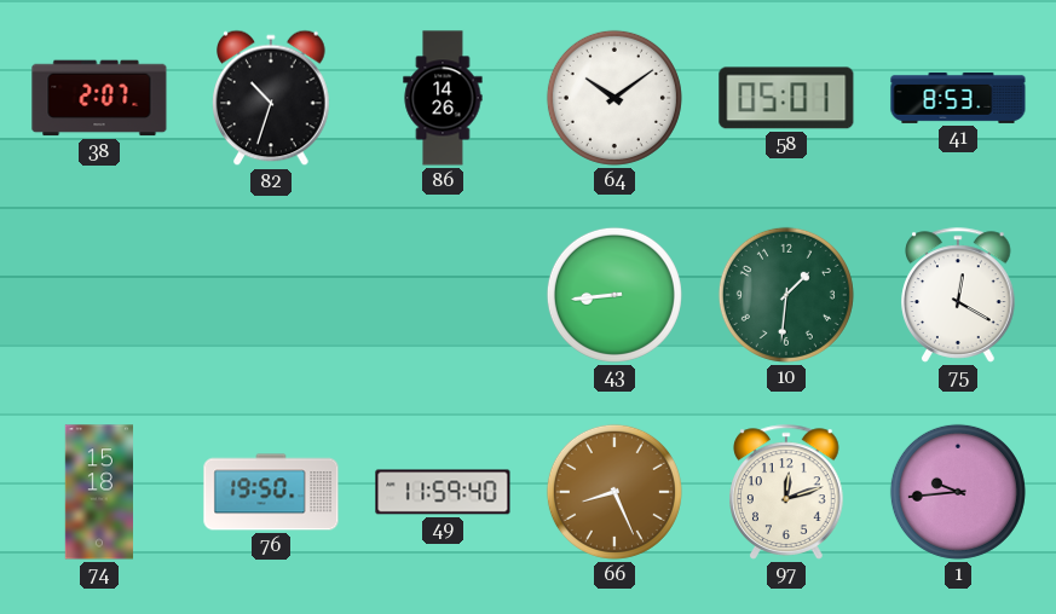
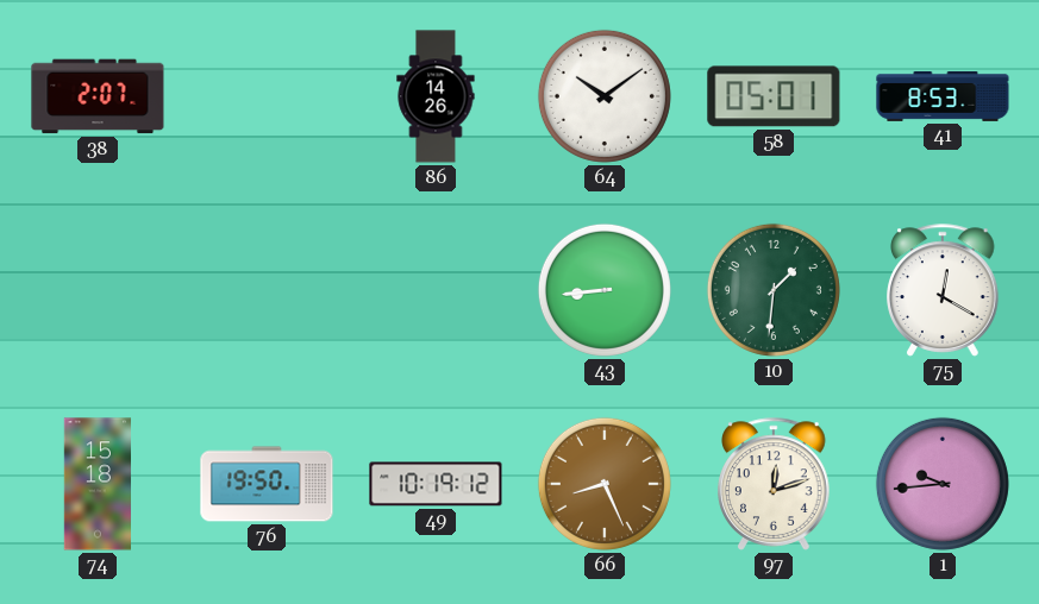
82: 10:33 -> none
49: 11:59 -> 10:19
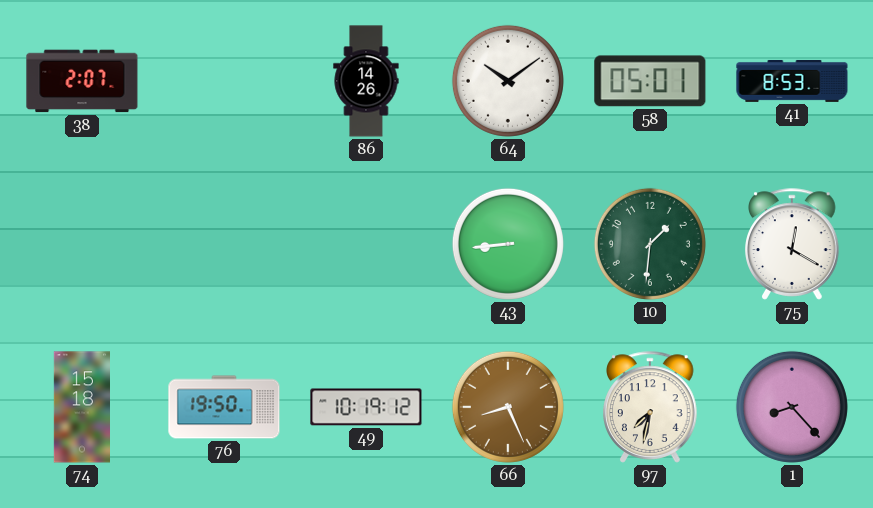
97: 12:12 -> 7:32
1: 9:44 -> 8:23
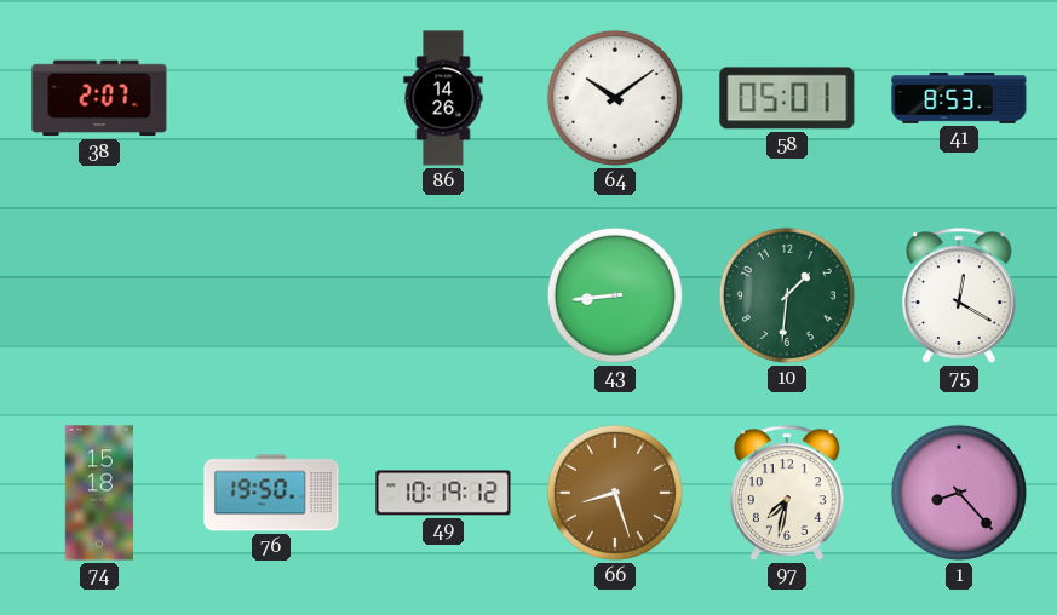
66: 8:26 -> 8:27
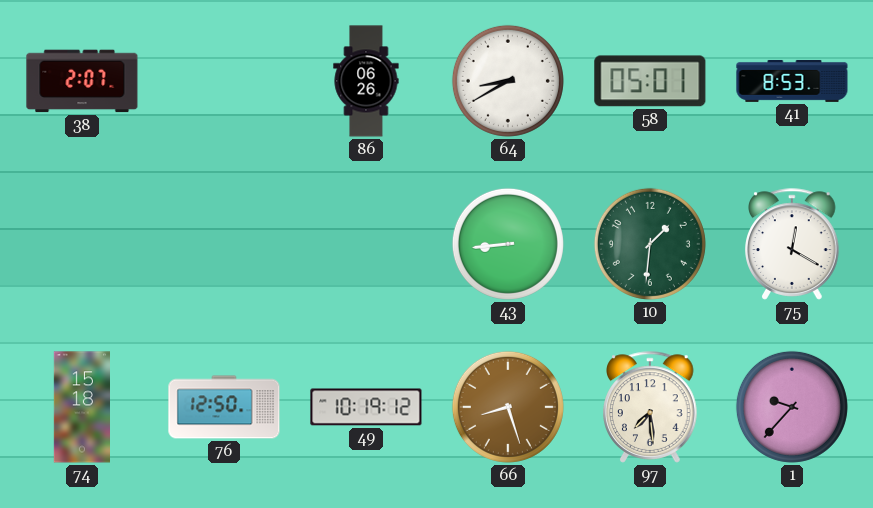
86: 14:26 -> 06:26
64: 10:09 -> 8:40
76: 19:50 -> 12:50
97: 7:32 -> 7:29
1: 8:23 -> 9:37
